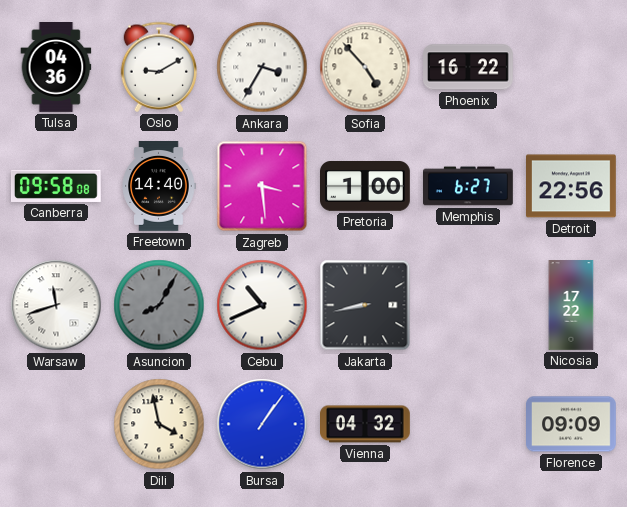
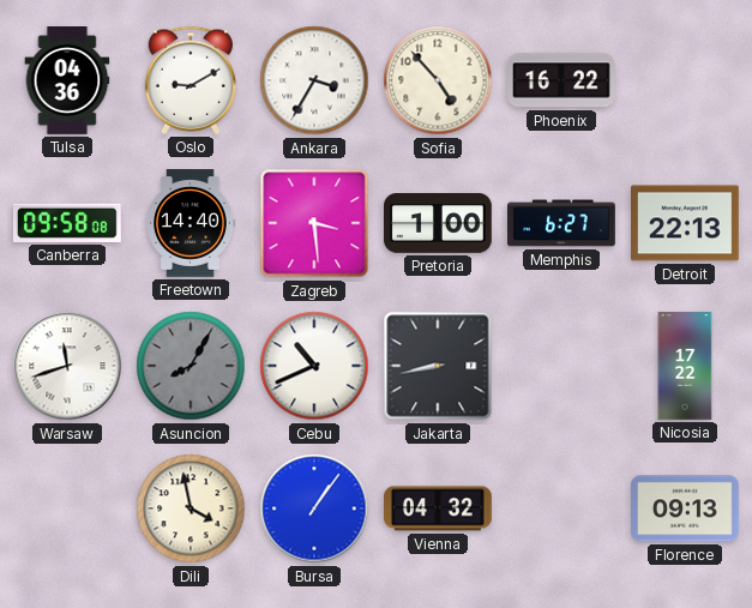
Detroit: 22:56 -> 22:13
Florence: 09:09 -> 09:13
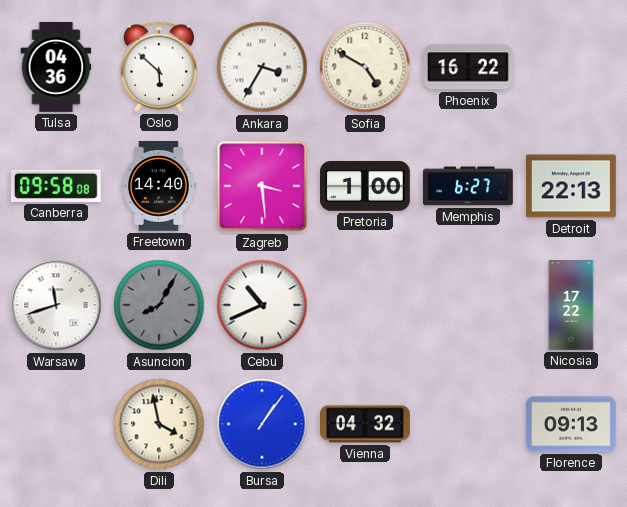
Oslo: 9:10 -> 5:52
Sofia: 4:53 -> 4:50
Jakarta: 8:43 -> none
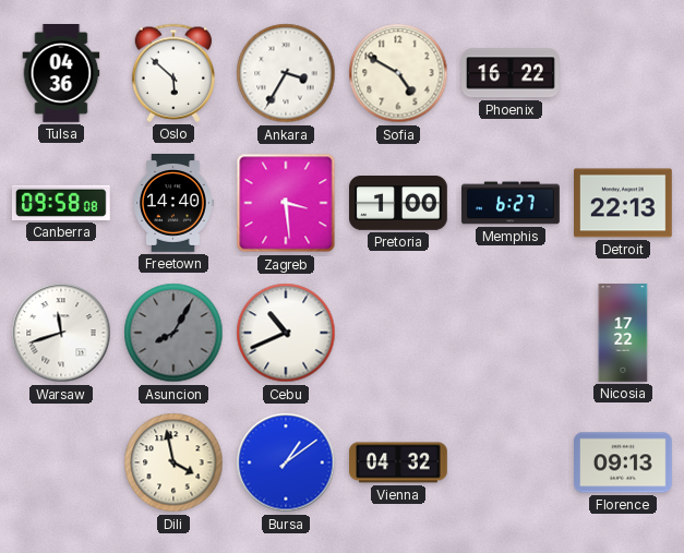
Bursa: 1:06 -> 1:09
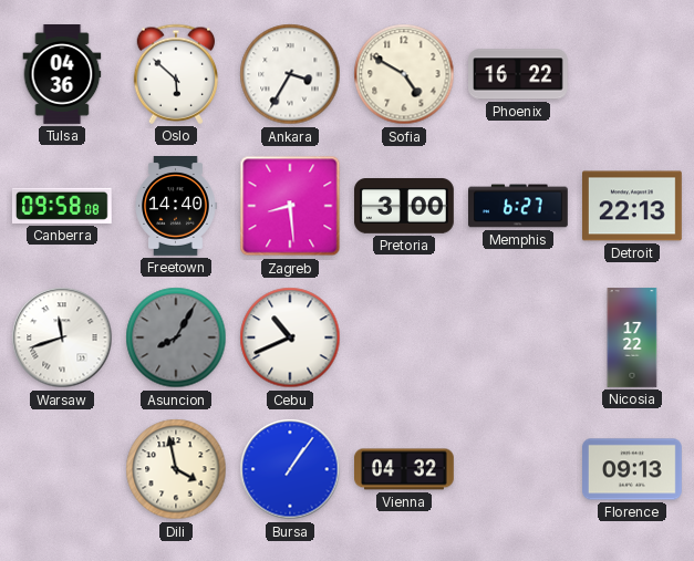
Zagreb: 3:29 -> 8:29
Pretoria: 1:00 -> 3:00
Bursa: 1:09 -> 1:06
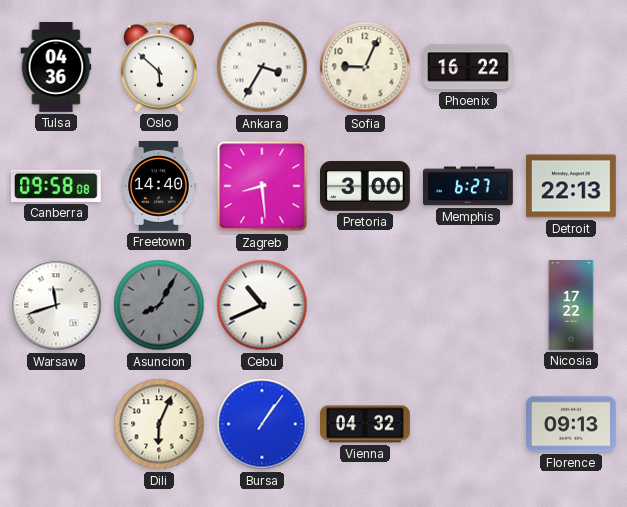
Sofia: 4:50 -> 9:04
Dili: 3:58 -> 6:04
